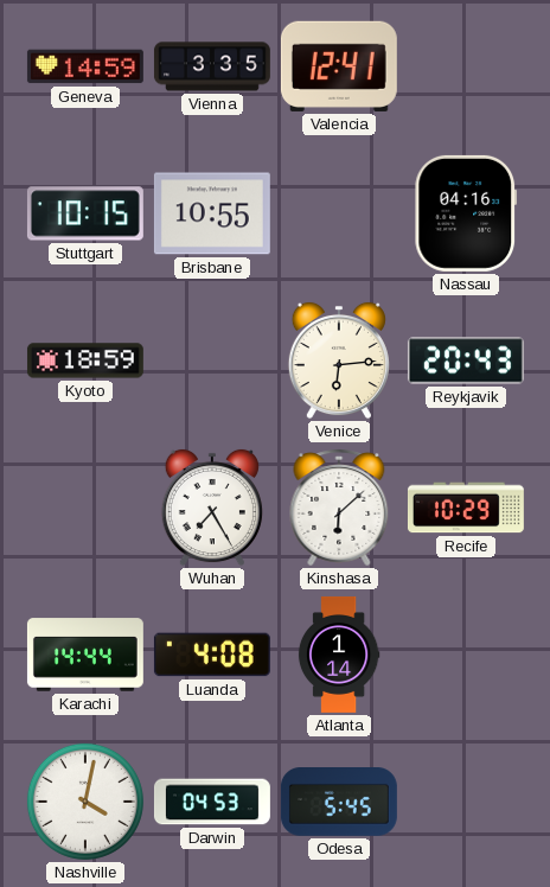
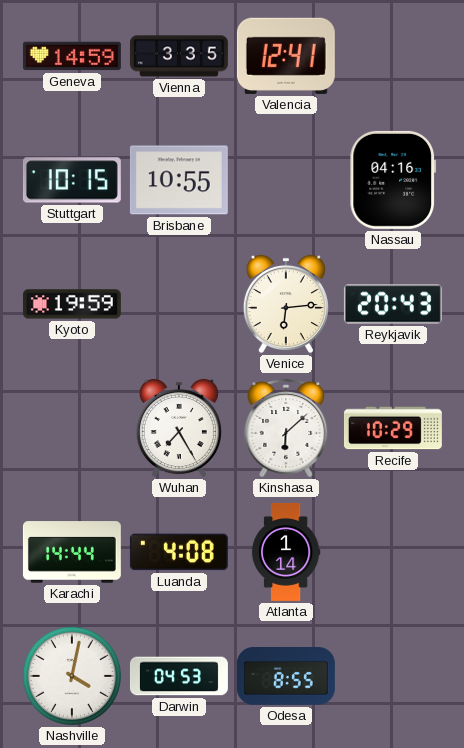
Kyoto: 18:59 -> 19:59
Odesa: 5:45 -> 8:55
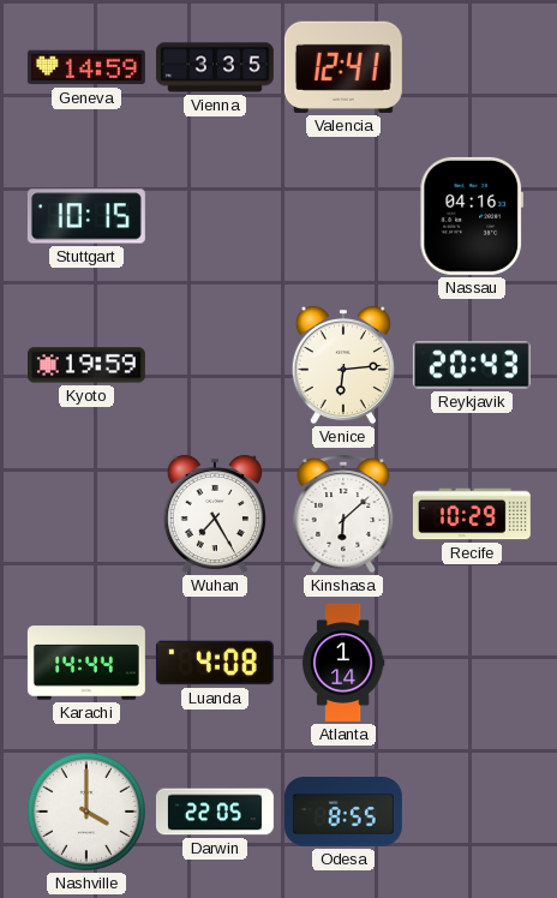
Brisbane: 10:55 -> none
Nashville: 4:02 -> 4:00
Darwin: 04:53 -> 22:05
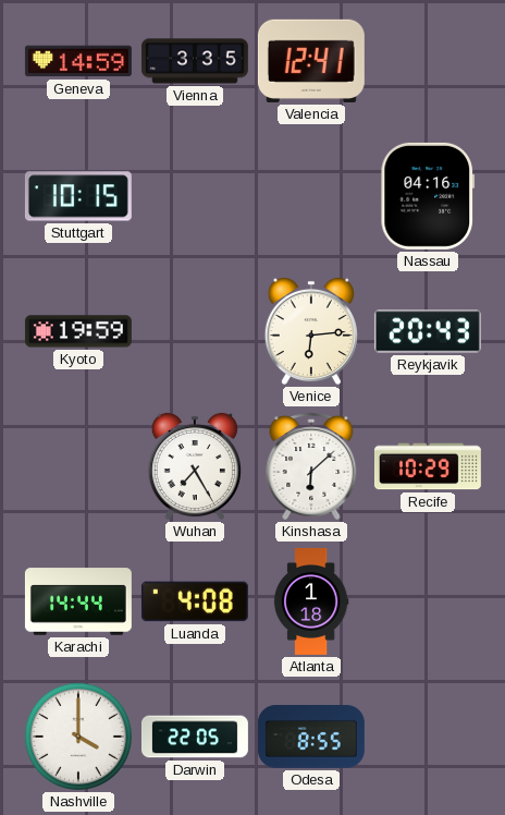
Atlanta: 1:14 -> 1:18
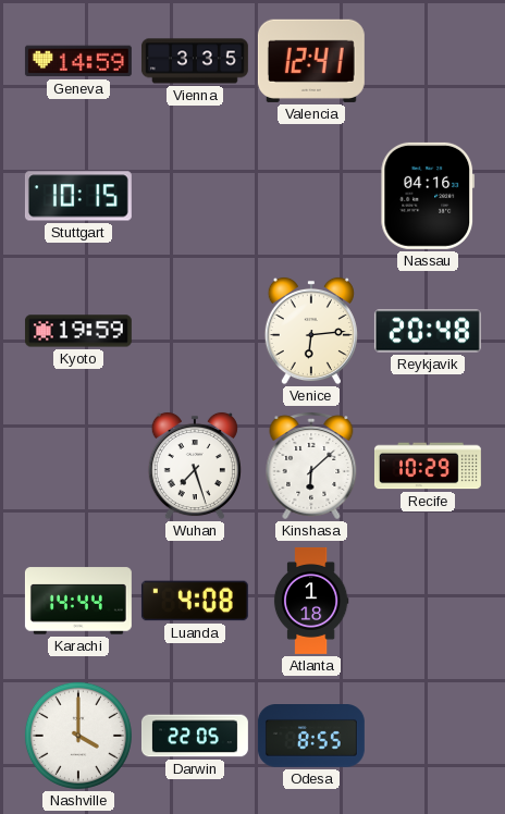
Reykjavik: 20:43 -> 20:48
Wuhan: 7:25 -> 7:27
